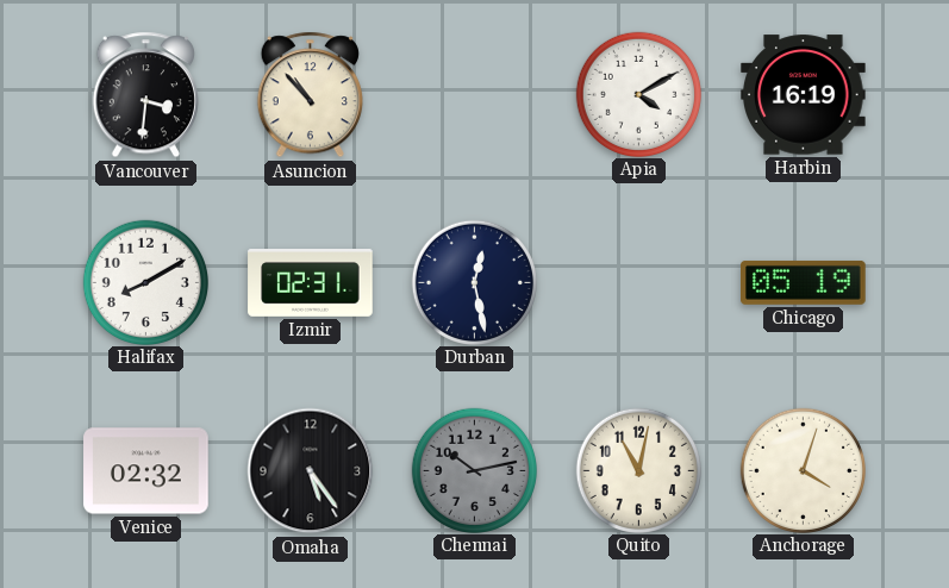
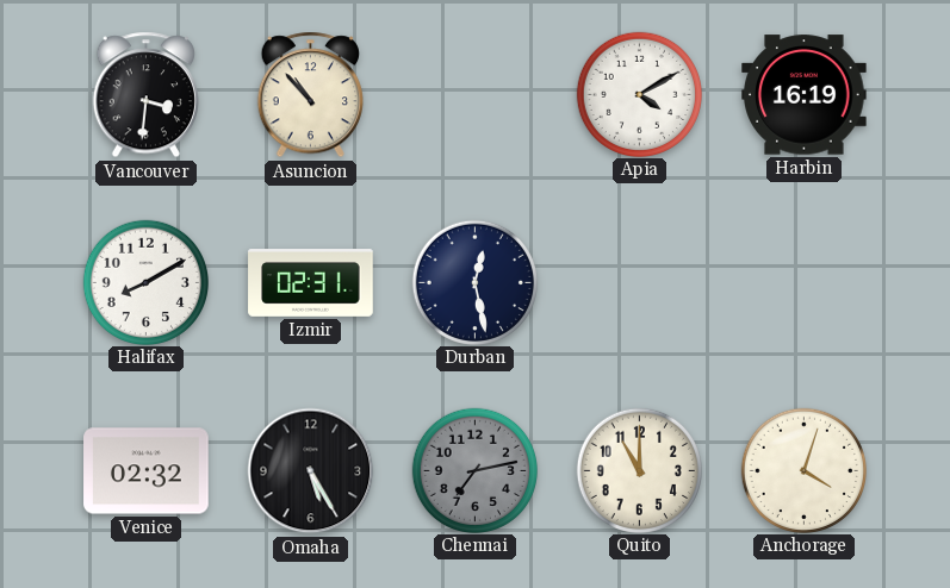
Chicago: 05:19 -> none
Omaha: 5:24 -> 5:25
Chennai: 10:13 -> 7:13
Quito: 11:02 -> 11:00
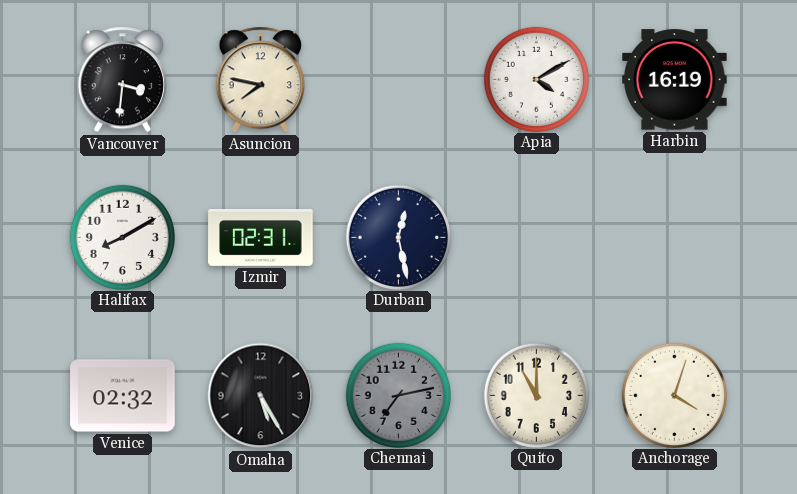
Asuncion: 10:53 -> 7:47
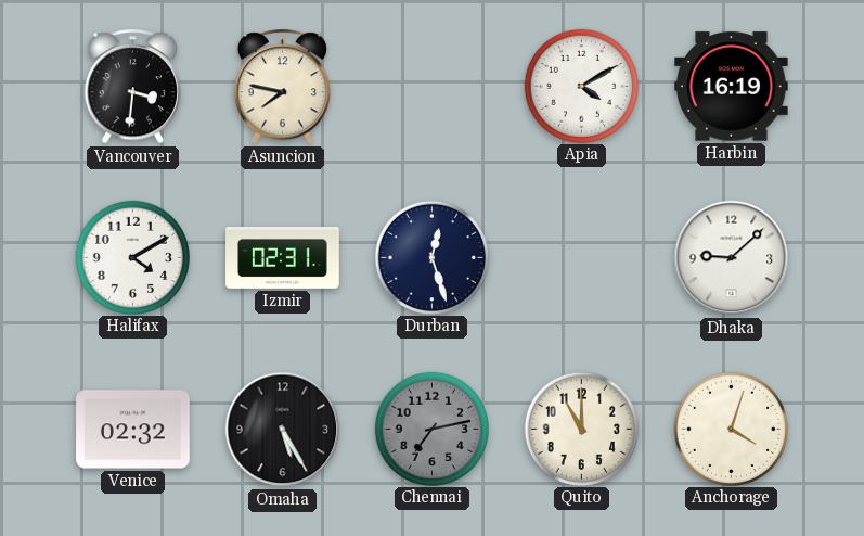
Halifax: 8:10 -> 4:10
Durban: 12:28 -> 12:27
Dhaka: none -> 9:08
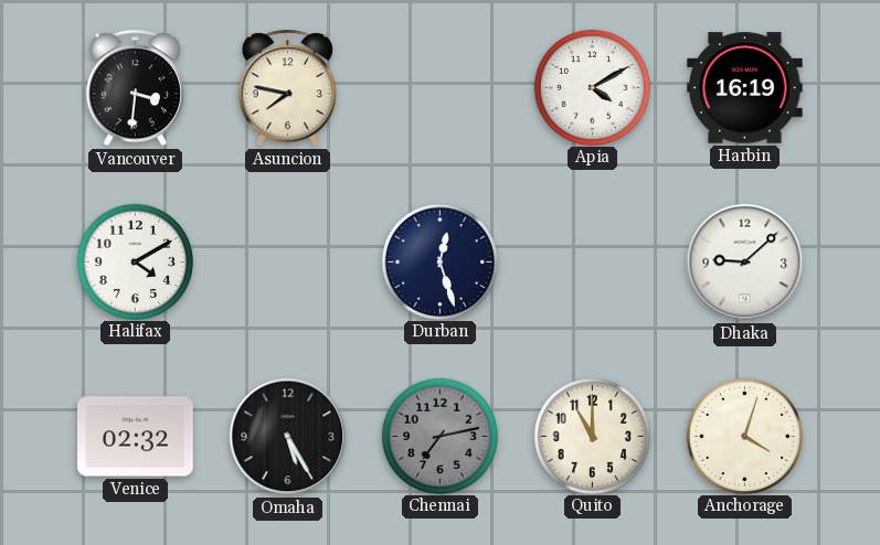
Izmir: 02:31 -> none
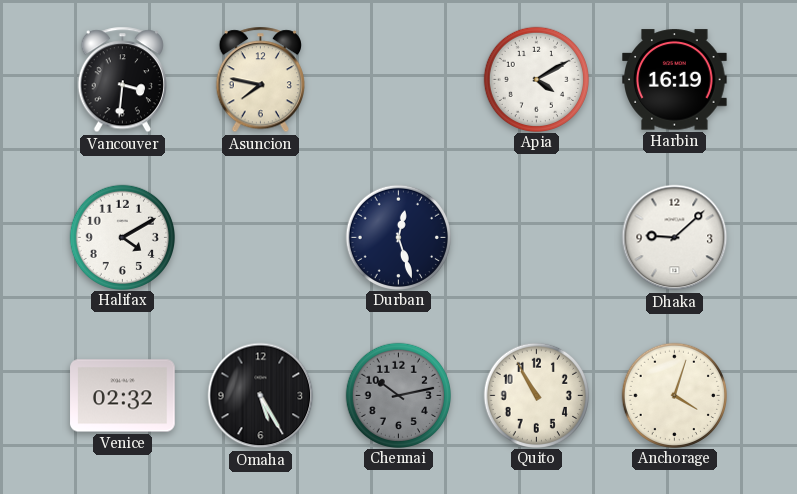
Chennai: 7:13 -> 10:13
Quito: 11:00 -> 10:55
